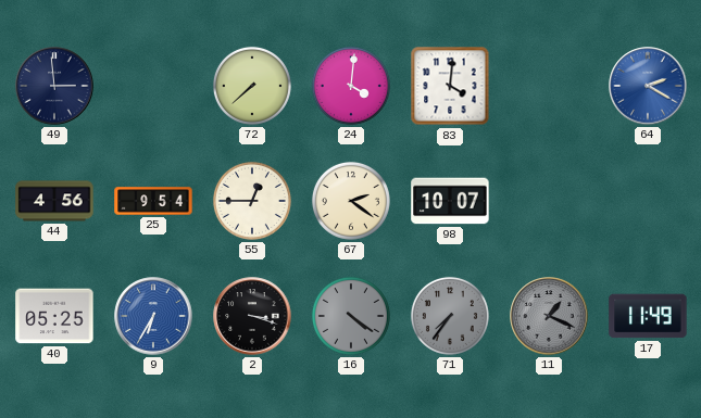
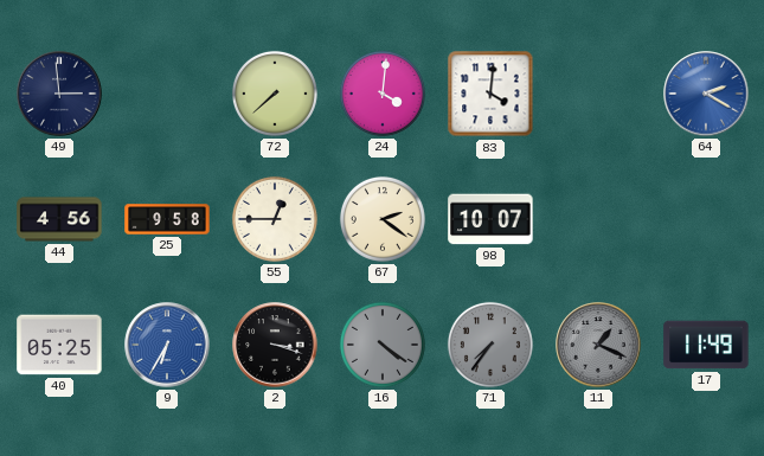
25: 9:54 -> 9:58
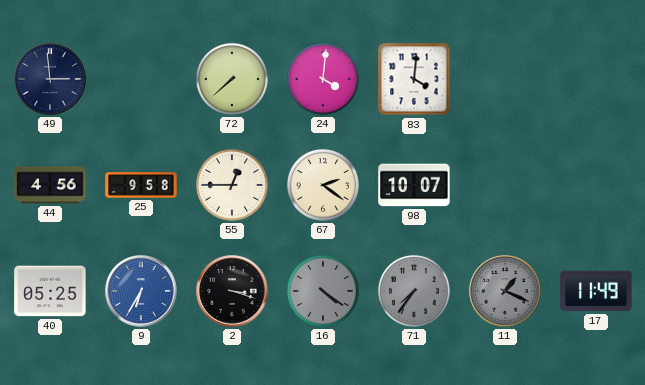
64: 2:20 -> none
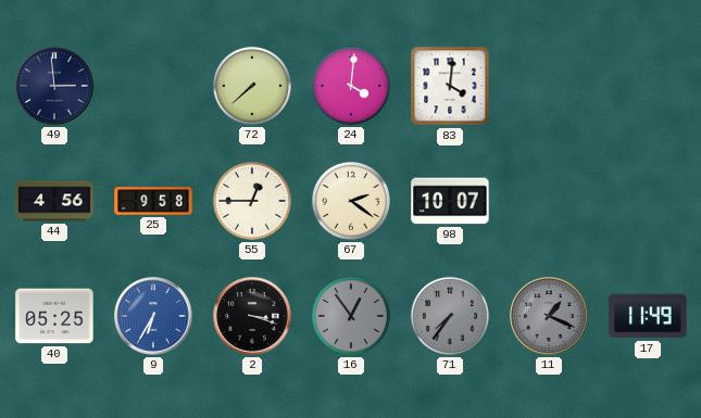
16: 4:21 -> 12:54
